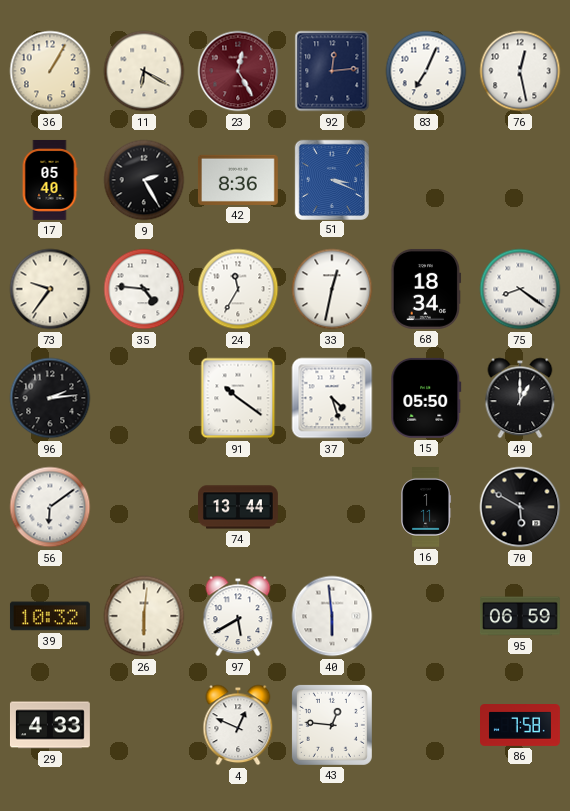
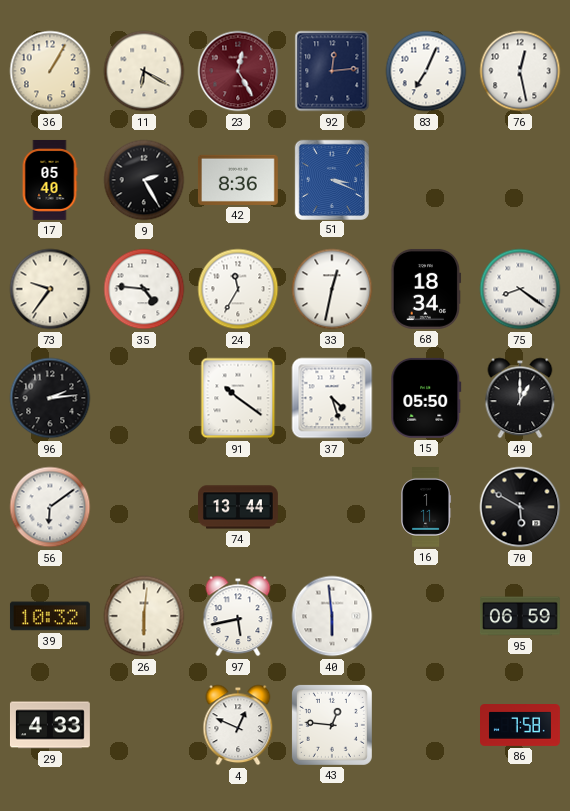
97: 5:40 -> 5:43
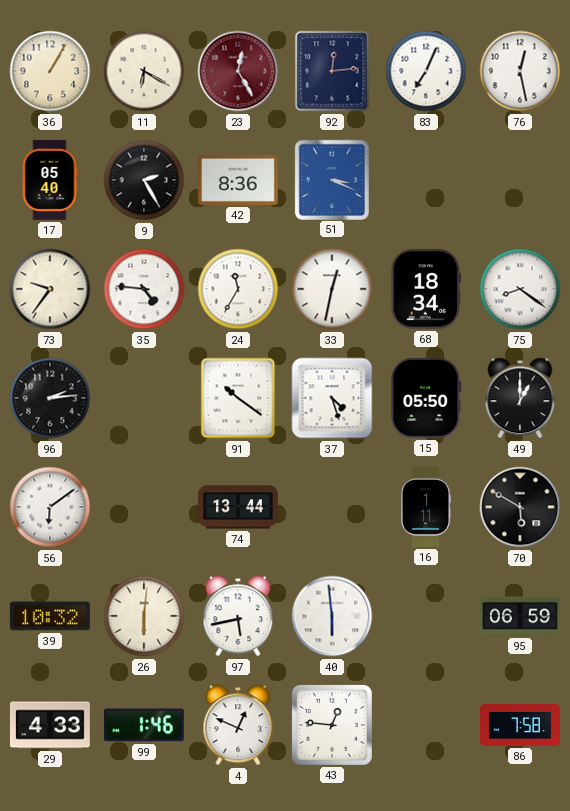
99: none -> 1:46
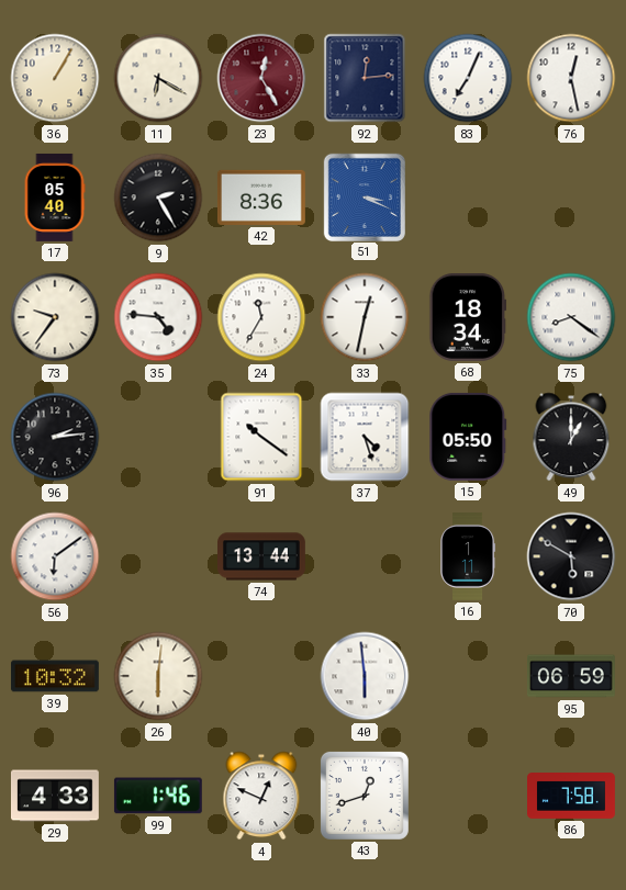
97: 5:43 -> none
43: 12:46 -> 12:42
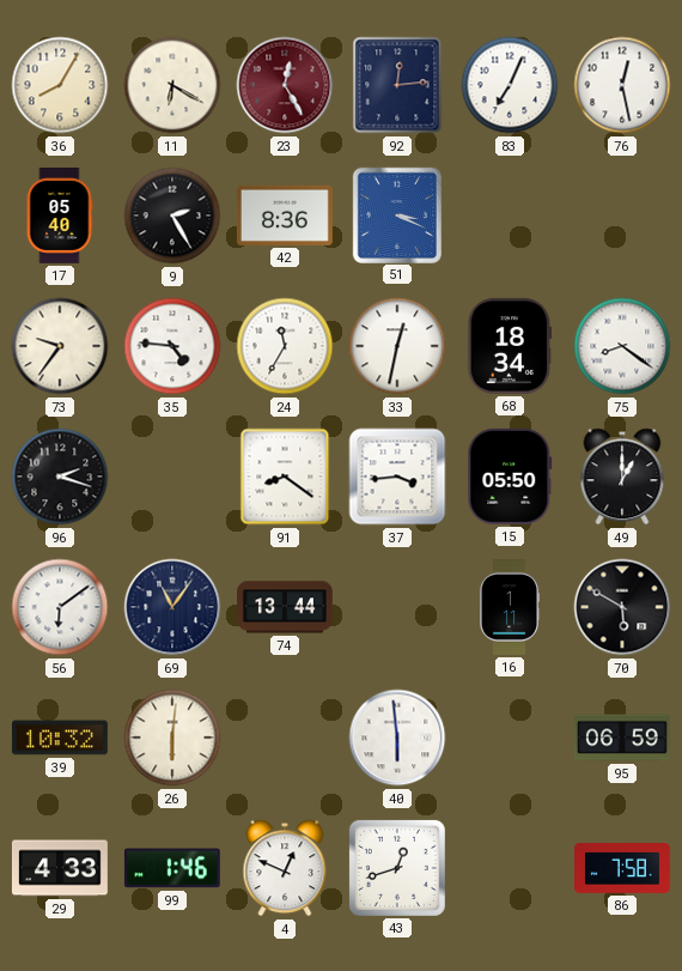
36: 1:05 -> 8:05
96: 2:14 -> 2:18
91: 10:21 -> 8:21
37: 4:27 -> 3:44
69: none -> 11:06
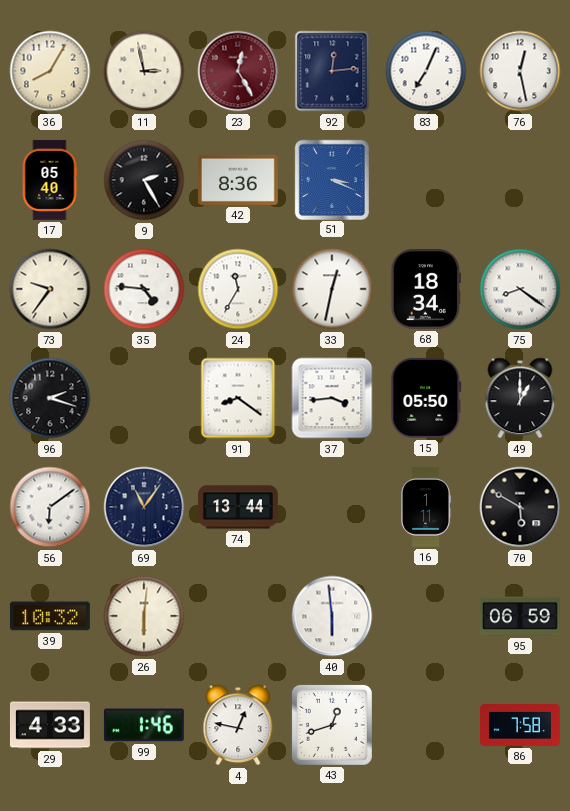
11: 6:20 -> 2:58
4: 12:49 -> 12:47
